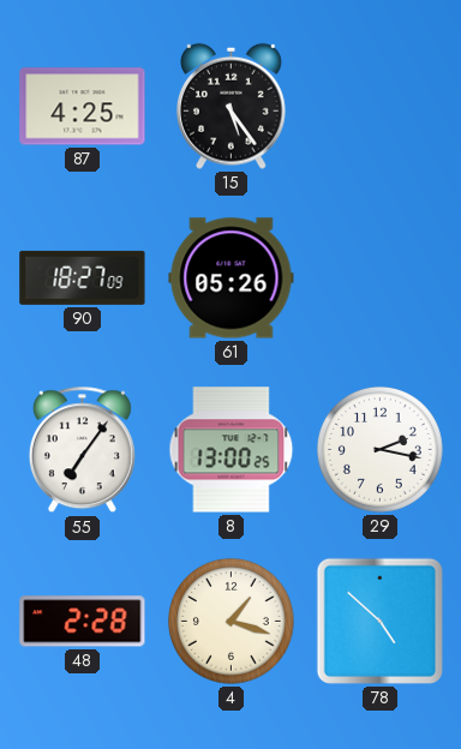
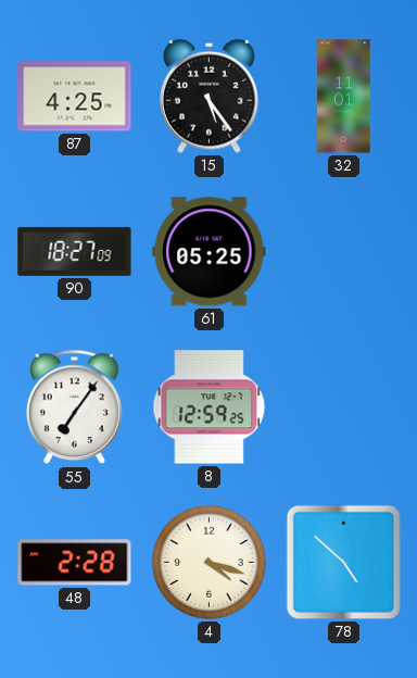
32: none -> 11:01
61: 05:26 -> 05:25
8: 13:00 -> 12:59
29: 2:17 -> none
4: 1:18 -> 4:18
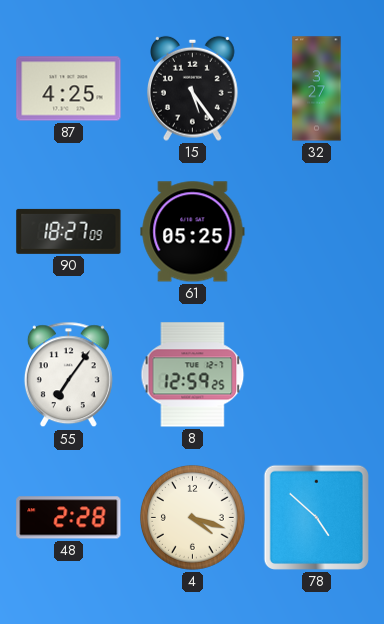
32: 11:01 -> 3:27
